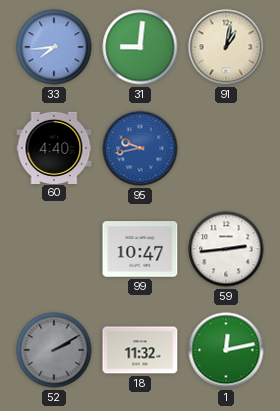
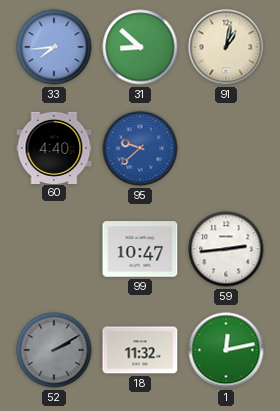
31: 9:01 -> 8:52
95: 9:43 -> 9:38
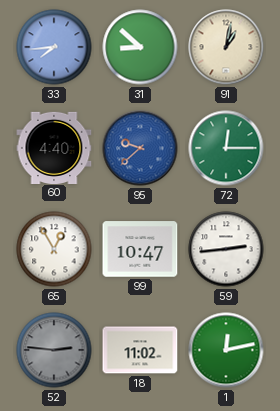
72: none -> 12:15
65: none -> 12:55
52: 2:10 -> 2:46
18: 11:32 -> 11:02
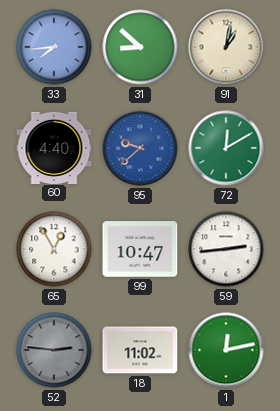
72: 12:15 -> 12:10
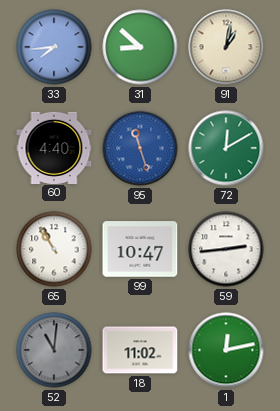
95: 9:38 -> 11:27
65: 12:55 -> 10:55
52: 2:46 -> 11:01
